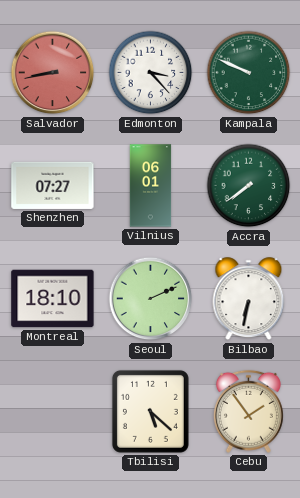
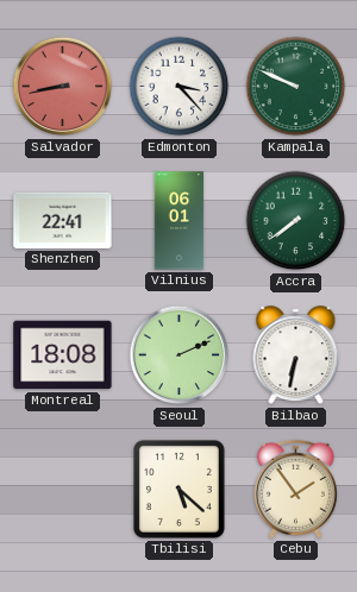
Shenzhen: 07:27 -> 22:41
Montreal: 18:10 -> 18:08
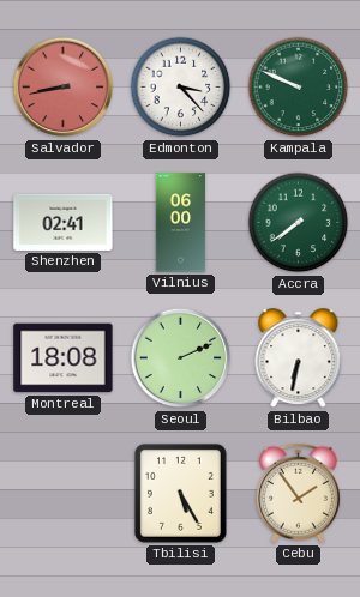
Shenzhen: 22:41 -> 02:41
Vilnius: 06:01 -> 06:00
Tbilisi: 5:22 -> 5:25
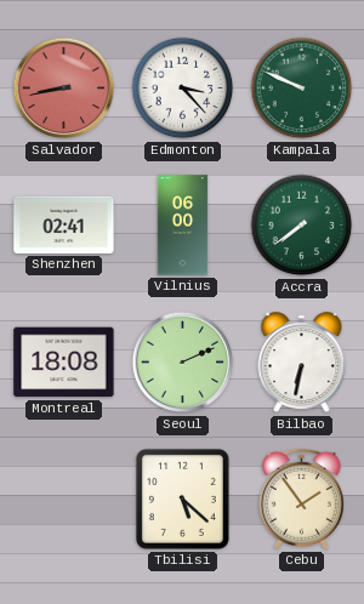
Tbilisi: 5:25 -> 5:22
